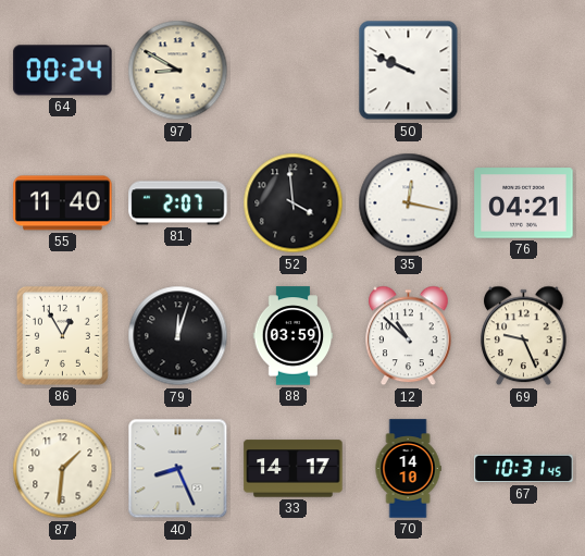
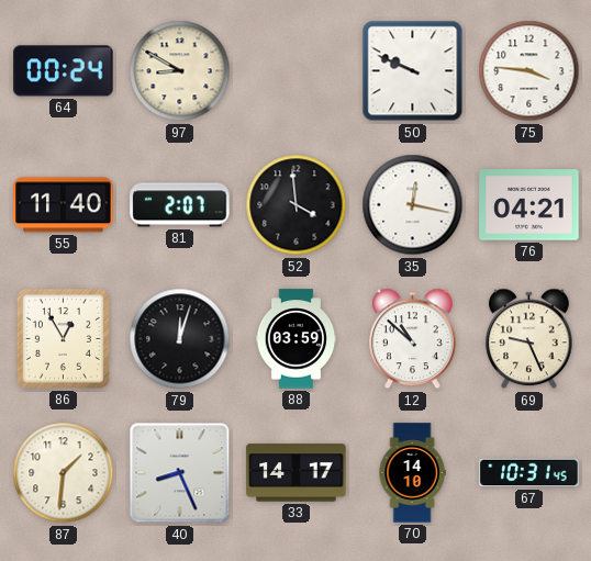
75: none -> 3:46
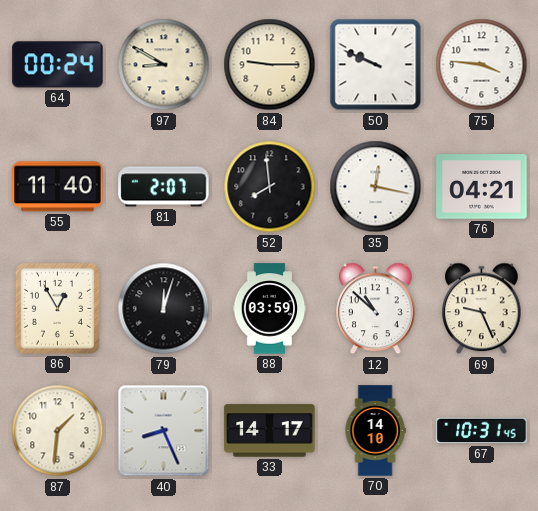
84: none -> 9:15
52: 3:59 -> 7:59
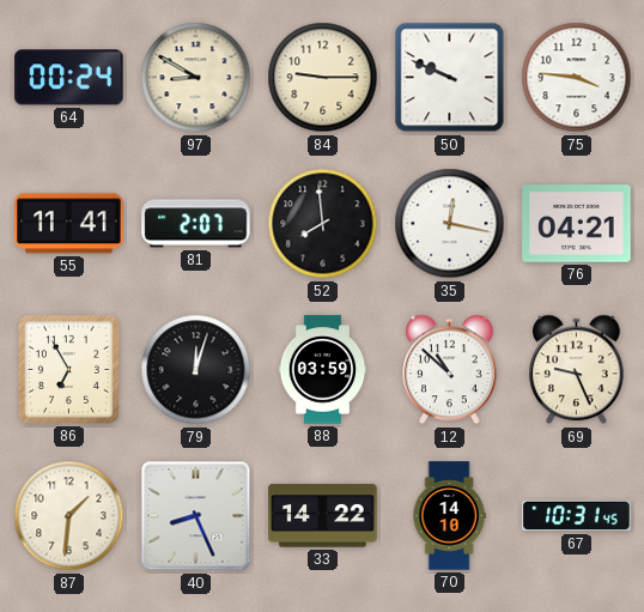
55: 11:40 -> 11:41
86: 12:55 -> 6:55
33: 14:17 -> 14:22
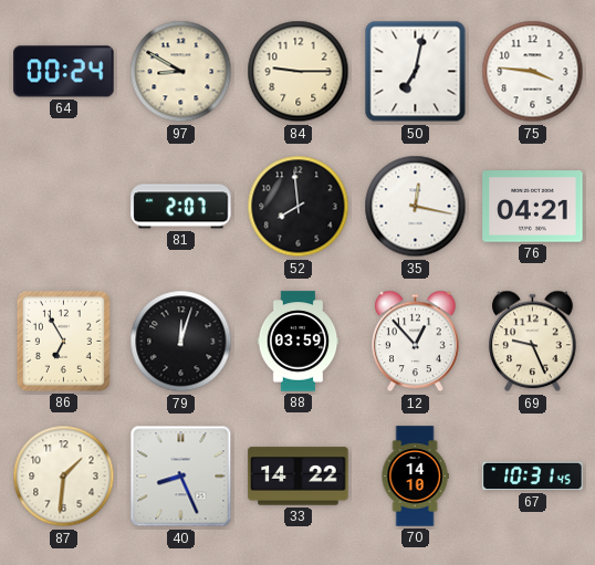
50: 9:49 -> 7:02
55: 11:41 -> none
12: 10:52 -> 12:53
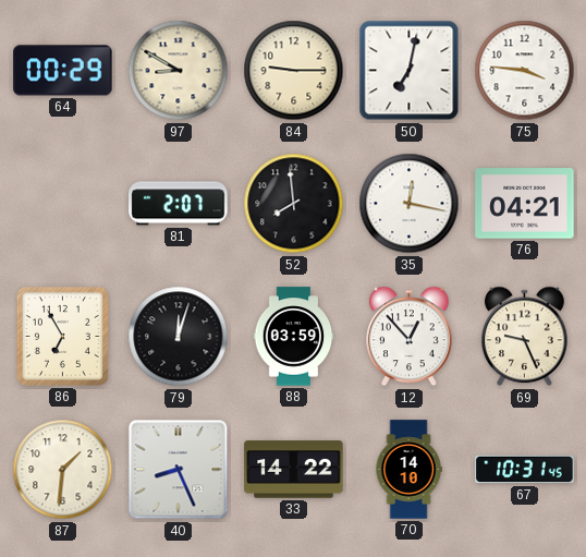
64: 00:24 -> 00:29
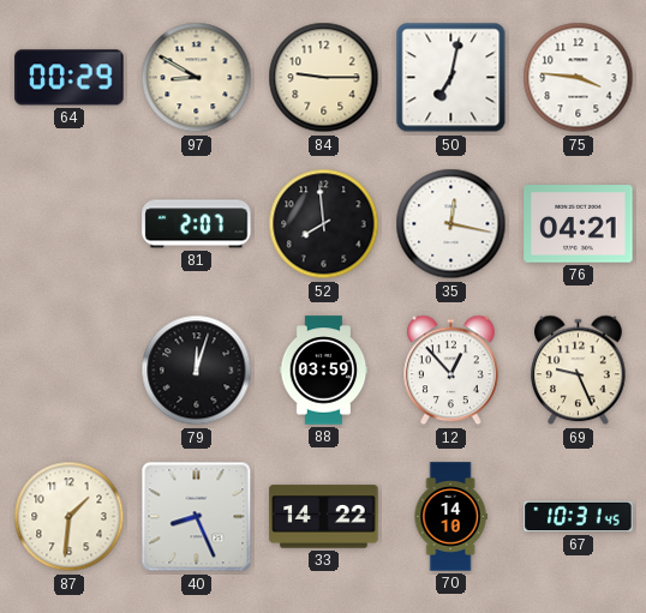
86: 6:55 -> none
